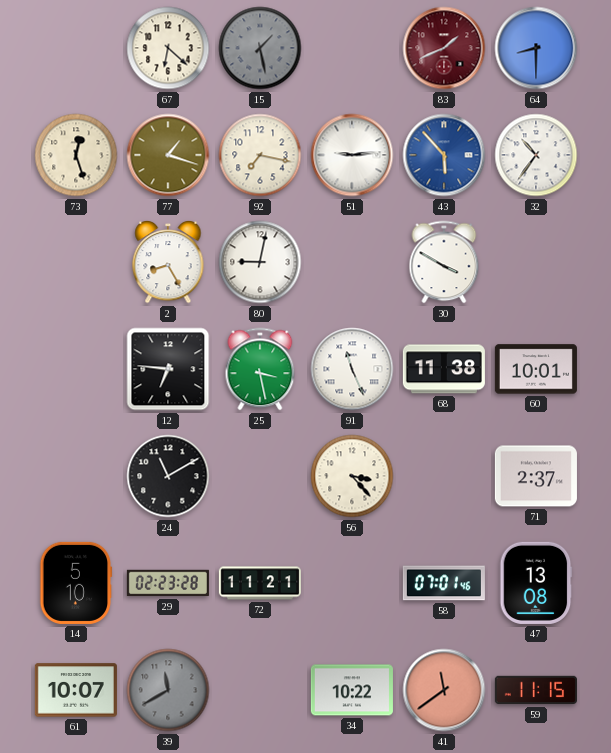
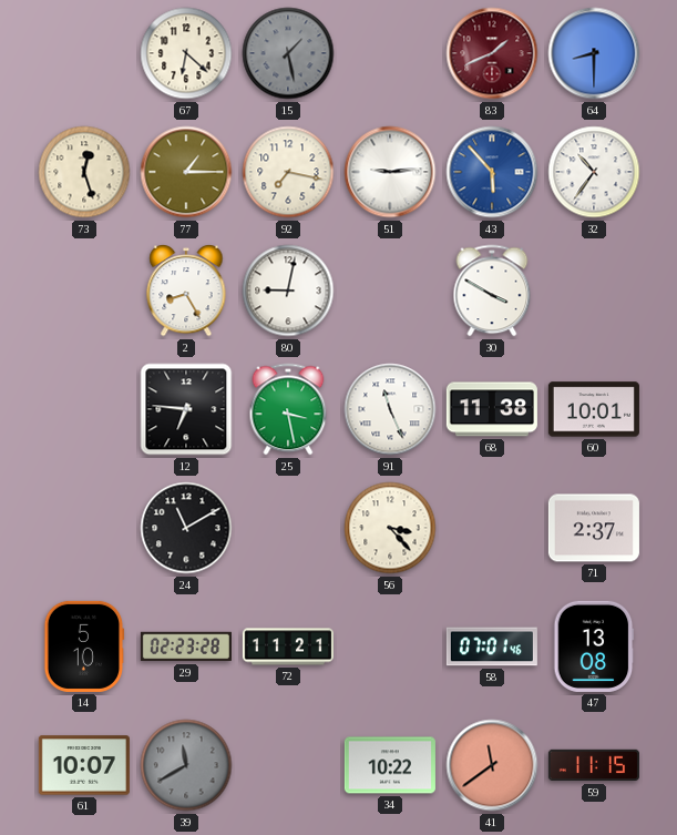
77: 1:18 -> 1:15
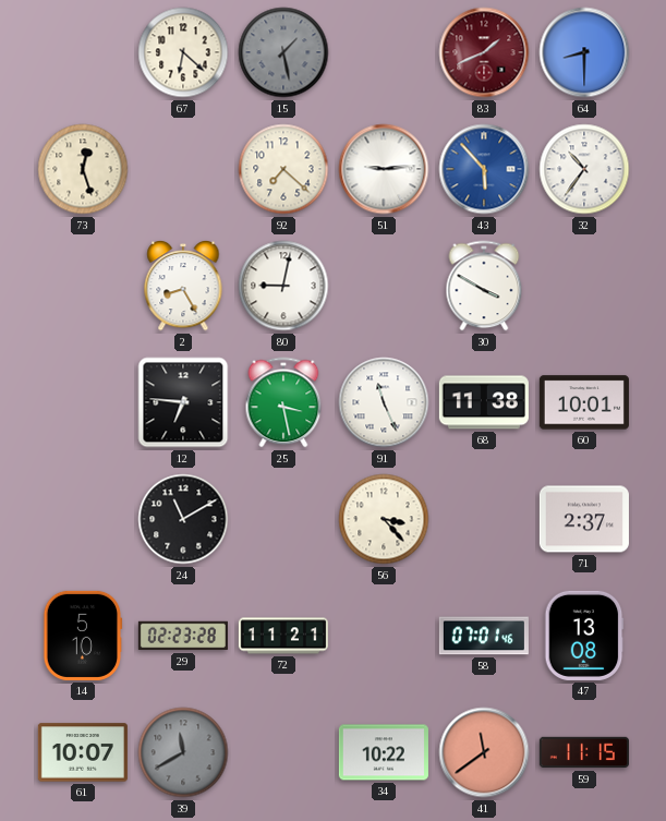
77: 1:15 -> none
92: 7:17 -> 7:22
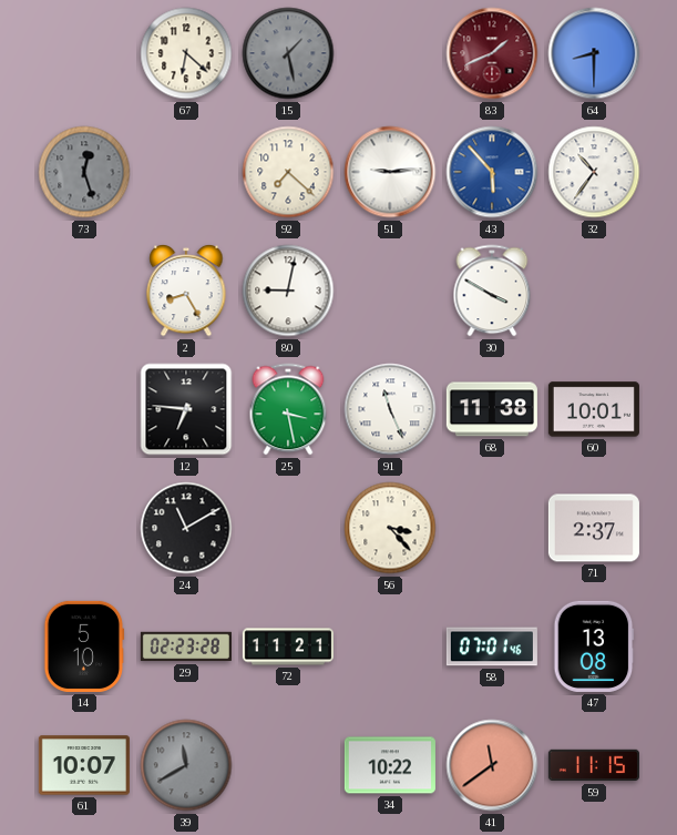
73 dial: cream -> grey
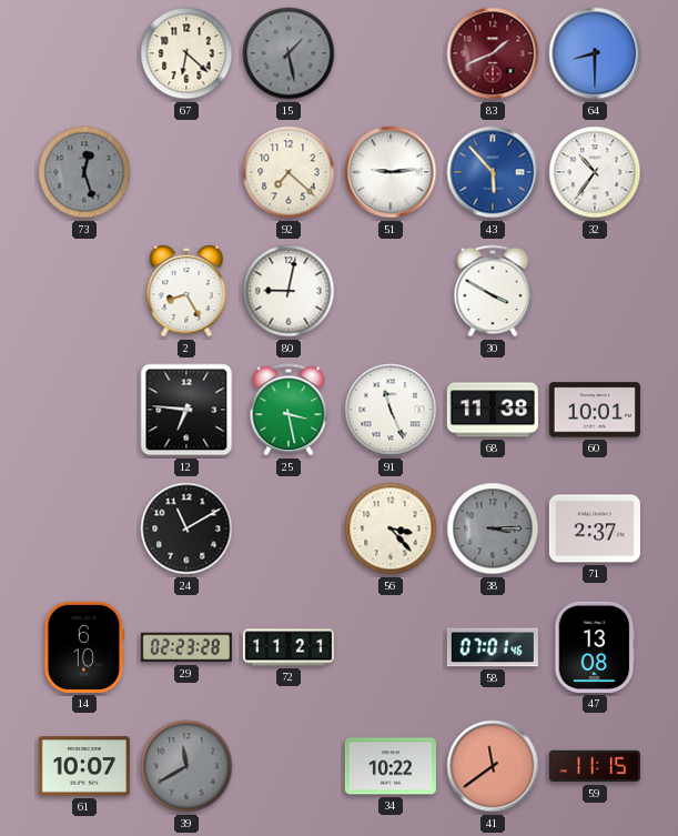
38: none -> 3:15
14: 5:10 -> 6:10
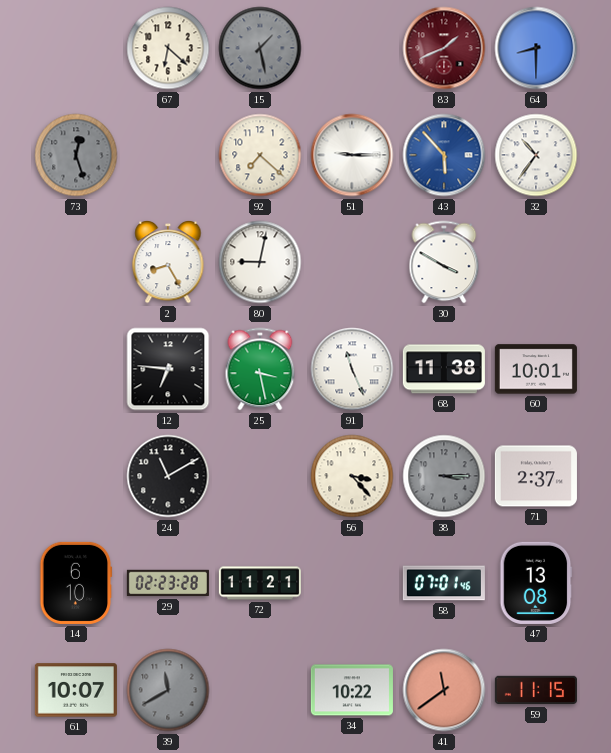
51: 9:14 -> 9:15
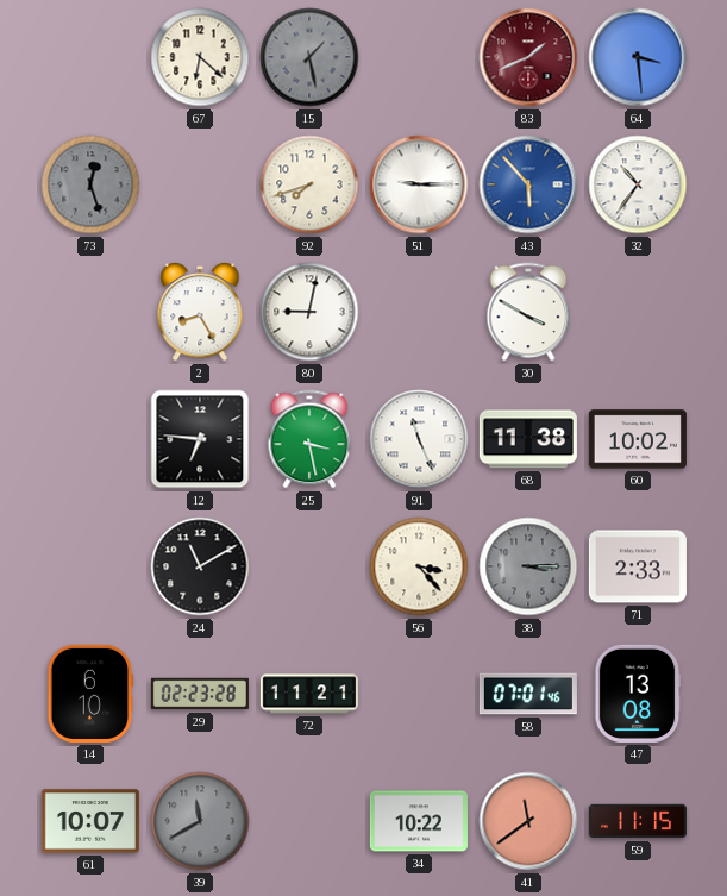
64: 8:30 -> 3:29
92: 7:22 -> 7:42
60: 10:01 -> 10:02
71: 2:37 -> 2:33
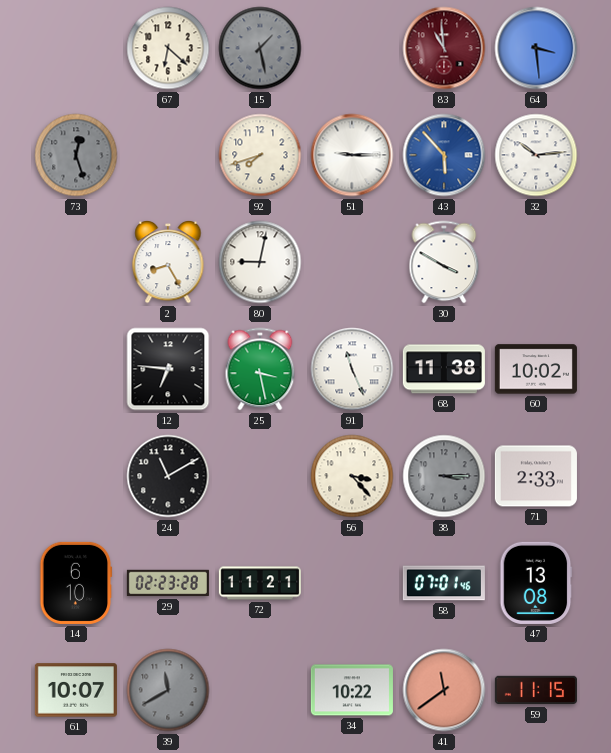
83: 1:41 -> 10:59
32: 10:36 -> 10:14
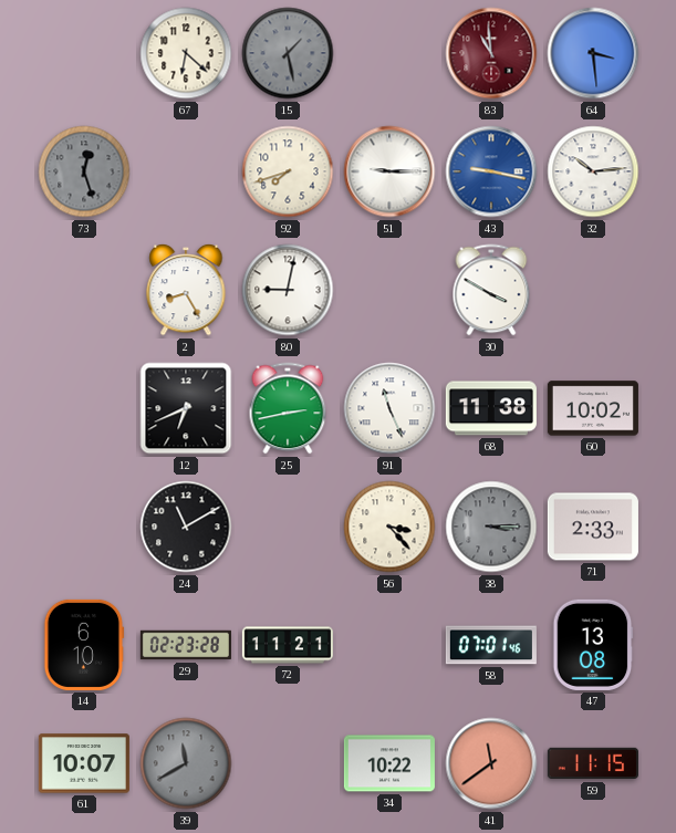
43: 5:53 -> 9:17
12: 6:46 -> 6:41
25: 3:28 -> 2:43
